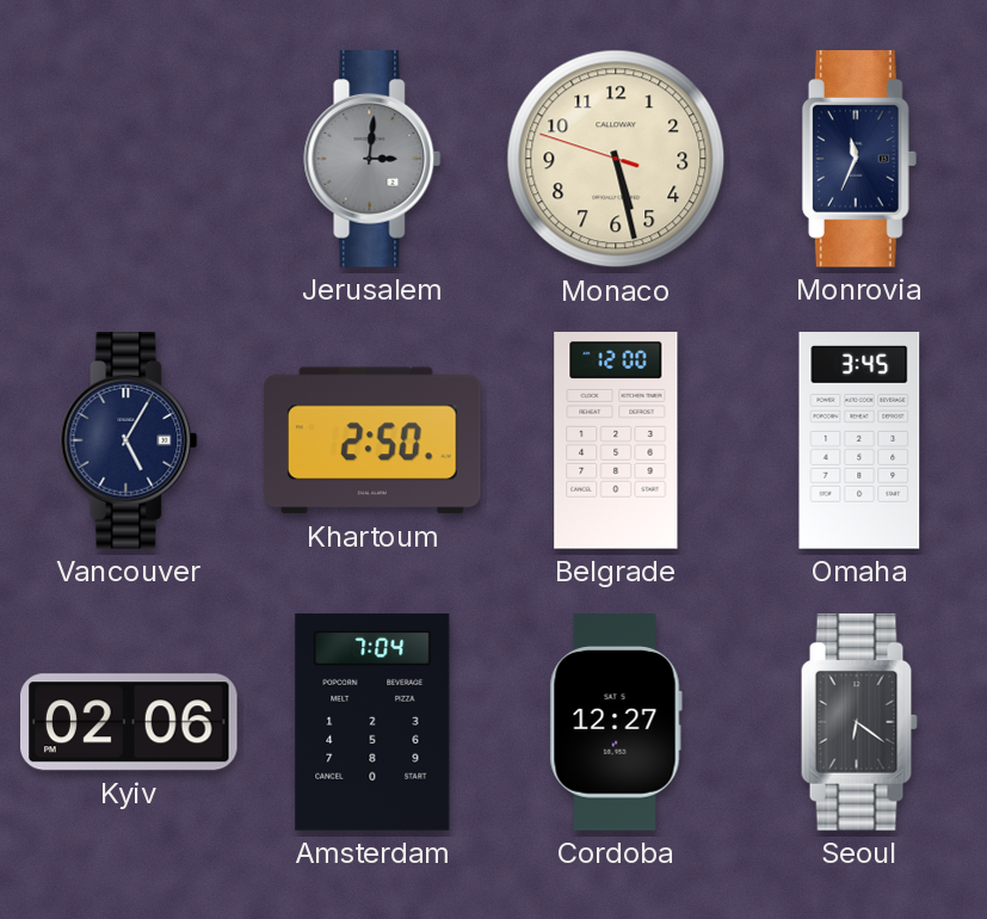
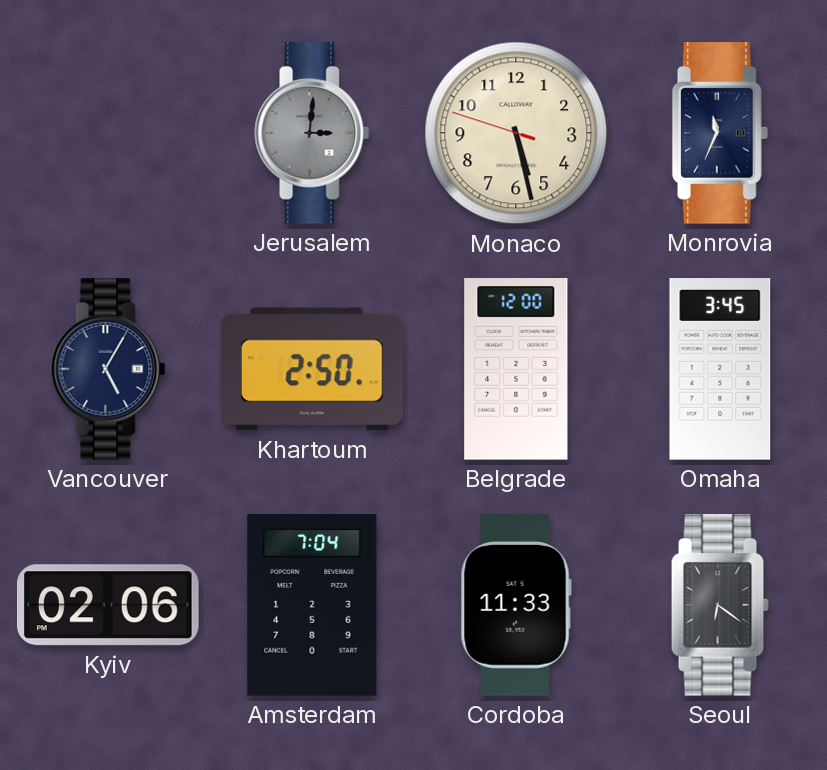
Cordoba: 12:27 -> 11:33
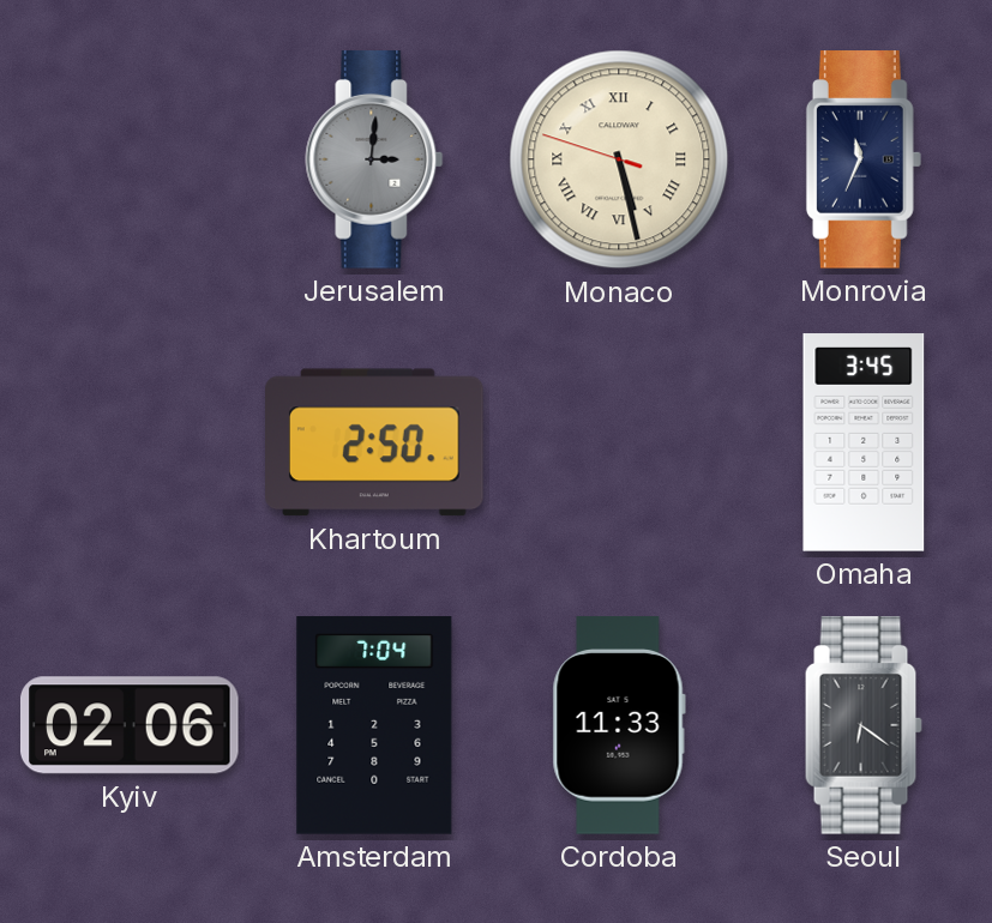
Monaco numerals: Arabic -> Roman
Vancouver: 5:05 -> none
Belgrade: 12:00 -> none
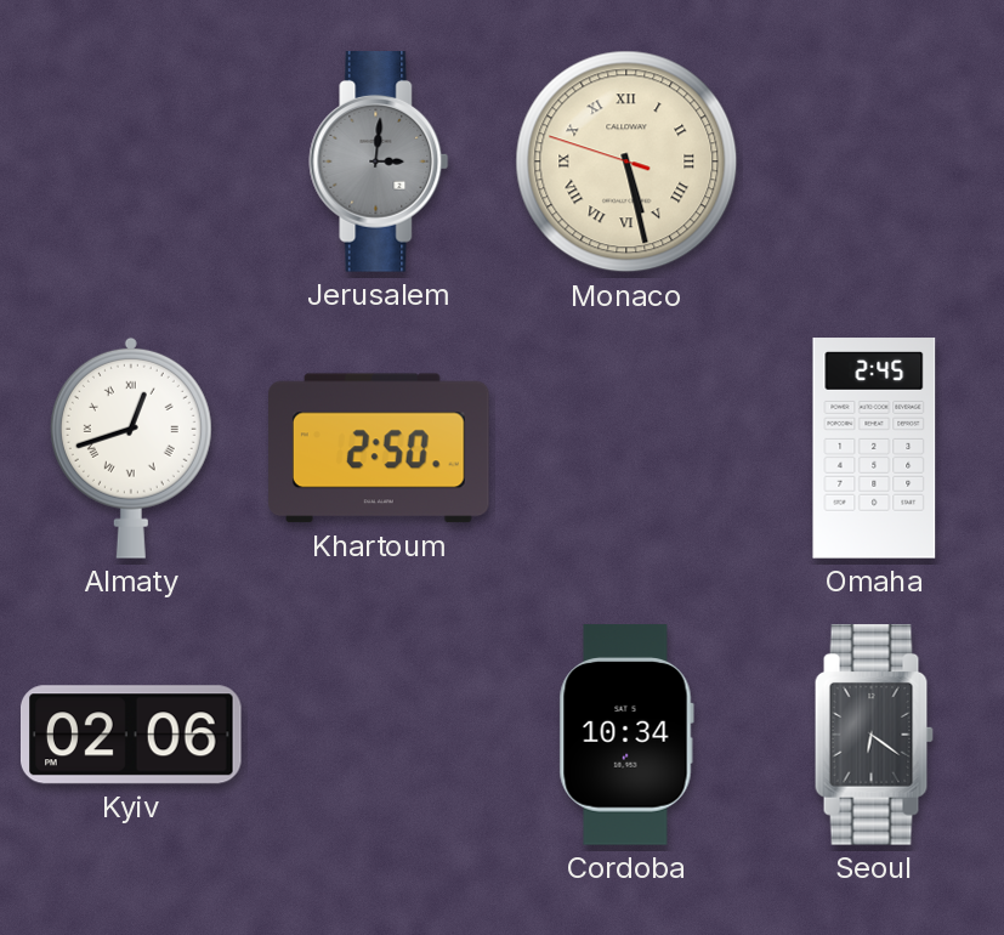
Monrovia: 11:34 -> none
Almaty: none -> 12:42
Omaha: 3:45 -> 2:45
Amsterdam: 7:04 -> none
Cordoba: 11:33 -> 10:34
